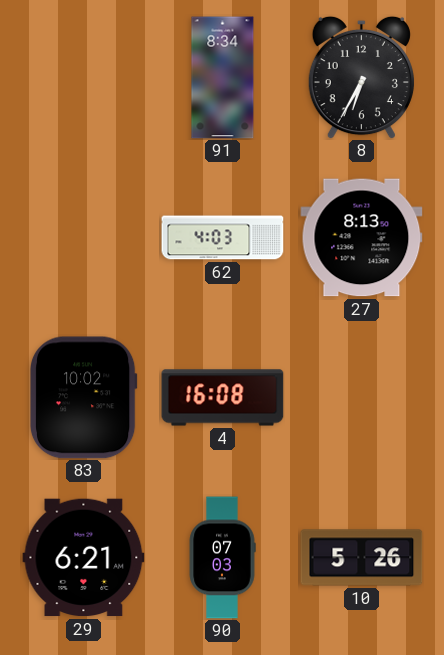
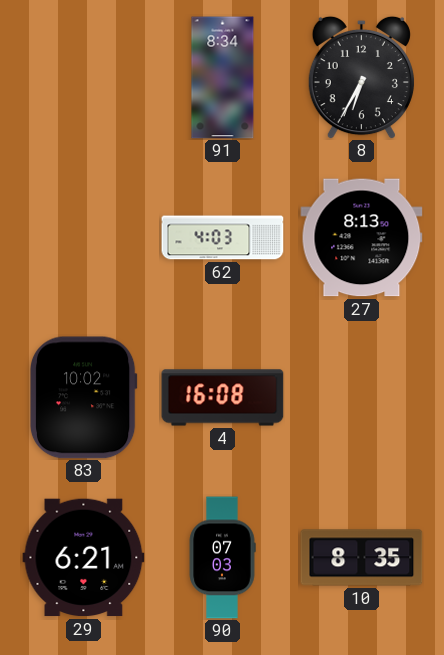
10: 5:26 -> 8:35
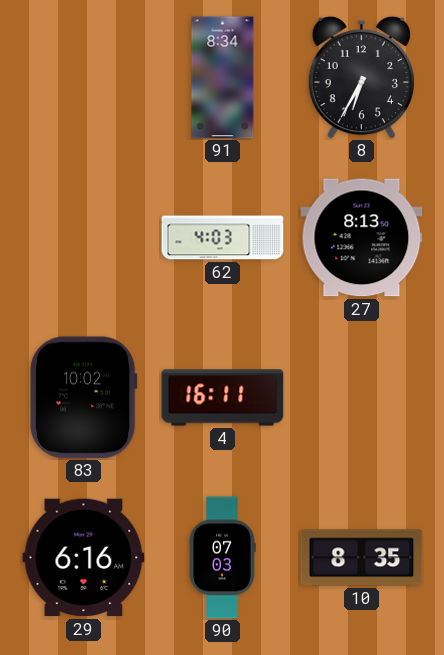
4: 16:08 -> 16:11
29: 6:21 -> 6:16
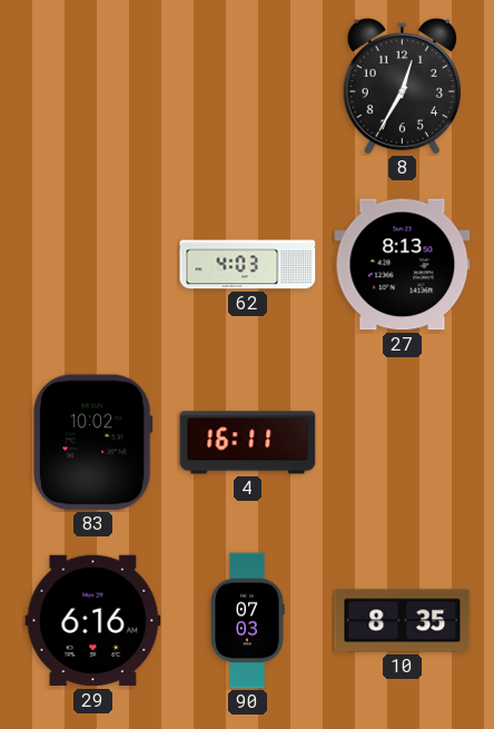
91: 8:34 -> none
8: 6:35 -> 12:35
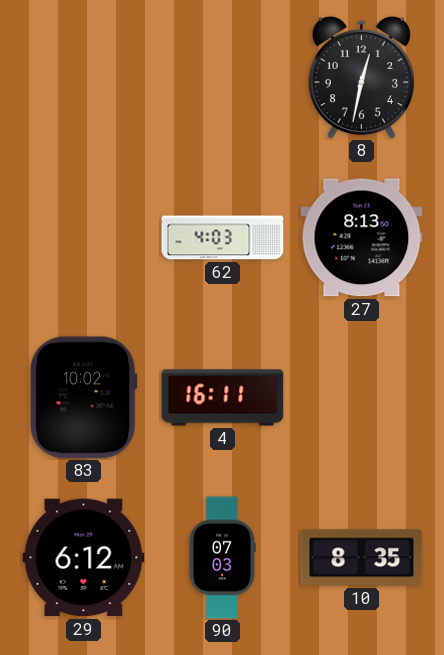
8: 12:35 -> 12:32
29: 6:16 -> 6:12
